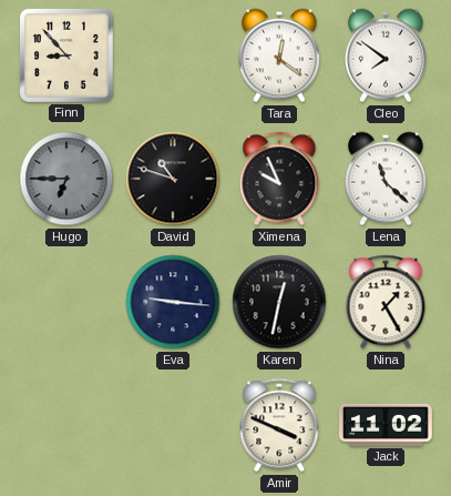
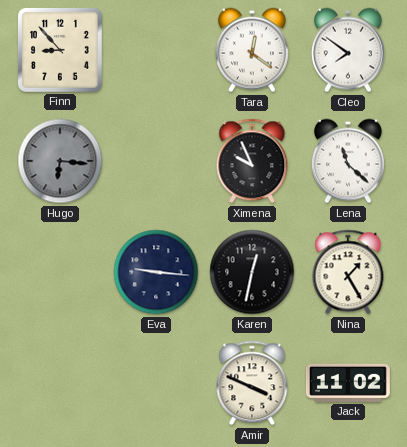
Hugo: 6:45 -> 6:16
David: 10:48 -> none
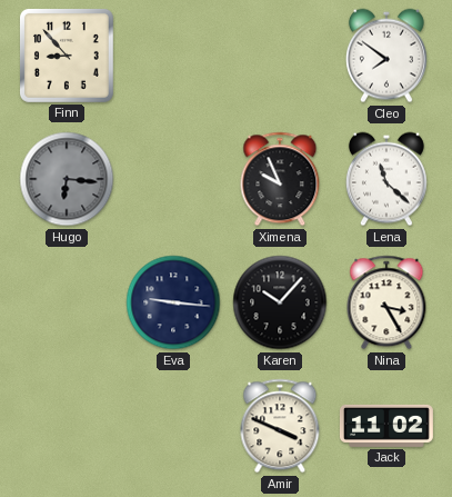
Tara: 12:21 -> none
Karen: 12:32 -> 10:07
Nina: 1:25 -> 3:25
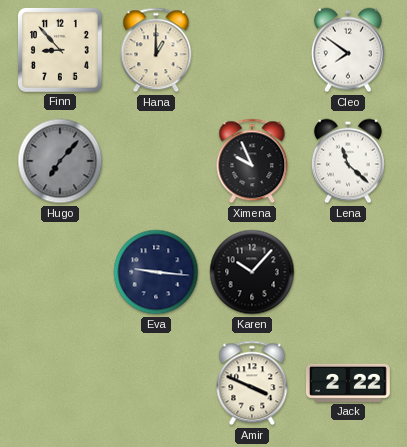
Hana: none -> 1:00
Hugo: 6:16 -> 7:07
Nina: 3:25 -> none
Jack: 11:02 -> 2:22
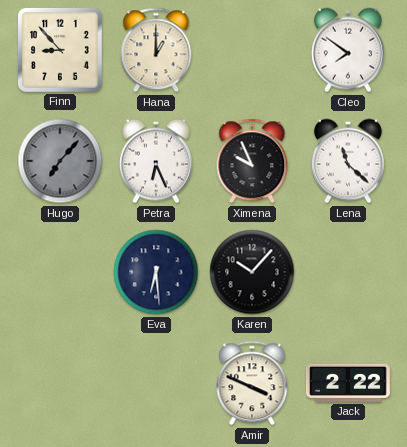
Petra: none -> 6:26
Eva: 9:16 -> 6:29
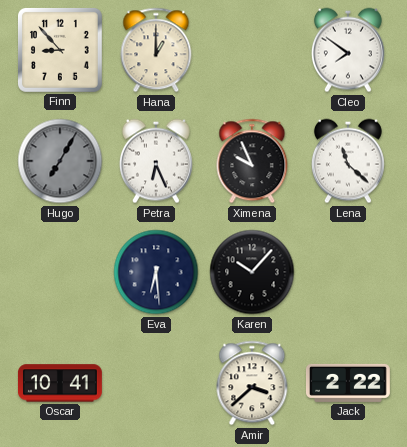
Hugo: 7:07 -> 7:05
Oscar: none -> 10:41
Amir: 3:49 -> 3:38
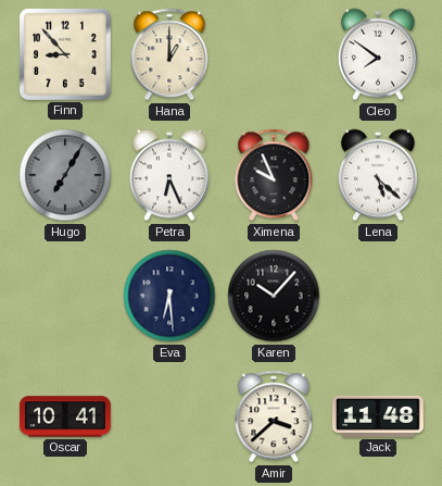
Lena: 11:22 -> 5:22
Jack: 2:22 -> 11:48
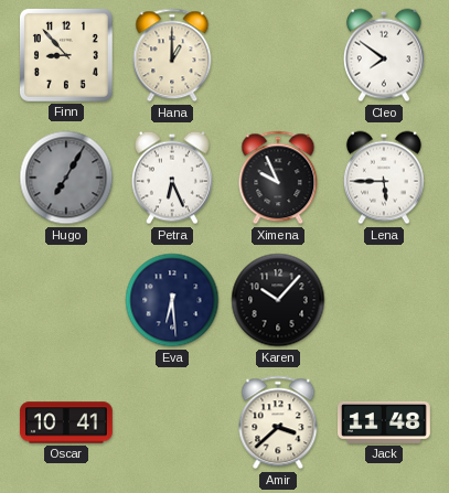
Lena: 5:22 -> 5:45
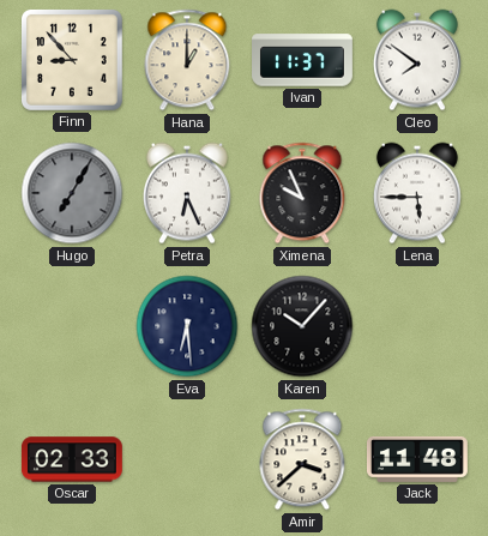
Ivan: none -> 11:37
Oscar: 10:41 -> 02:33
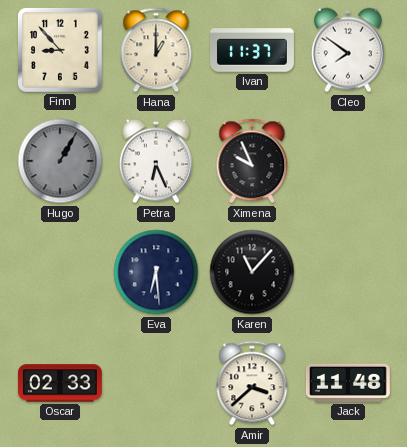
Hugo: 7:05 -> 1:05
Lena: 5:45 -> none
Karen: 10:07 -> 11:07
